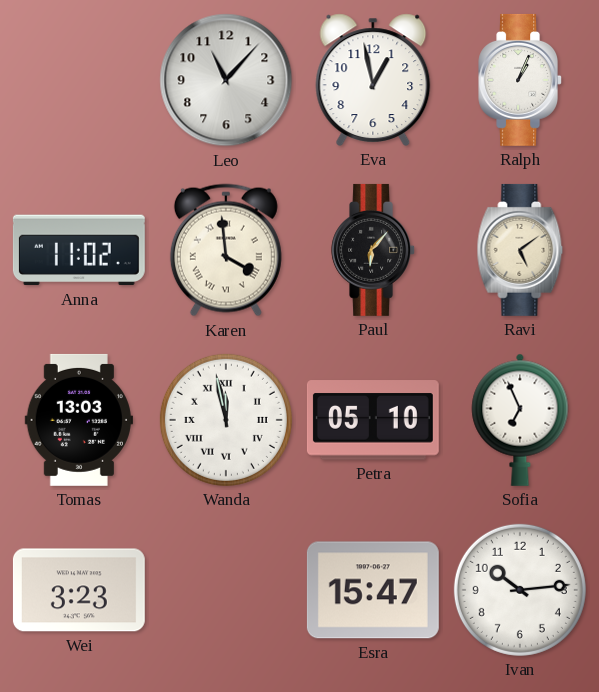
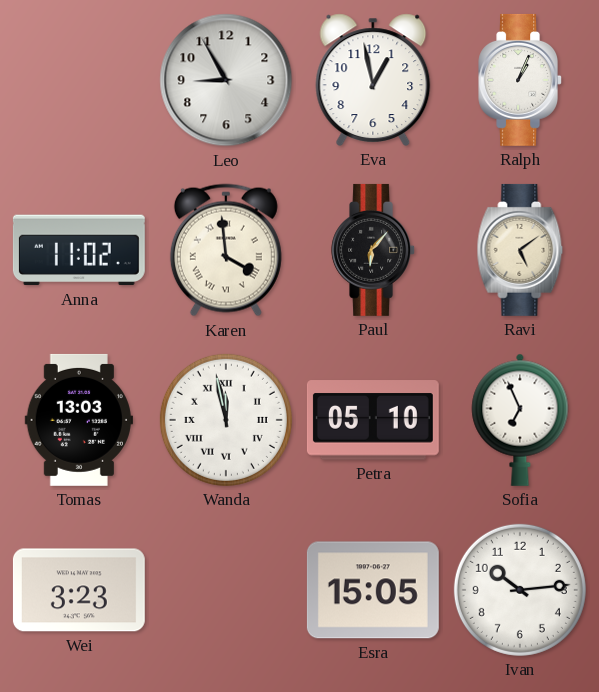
Leo: 11:07 -> 8:55
Esra: 15:47 -> 15:05
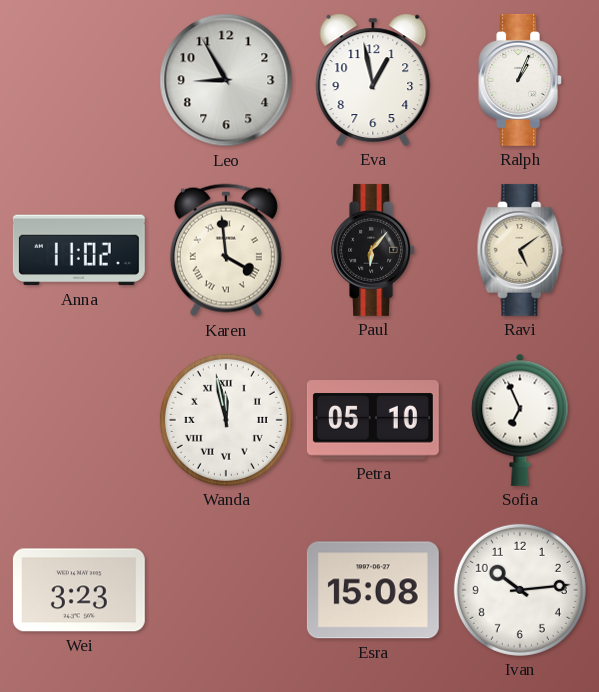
Tomas: 13:03 -> none
Esra: 15:05 -> 15:08
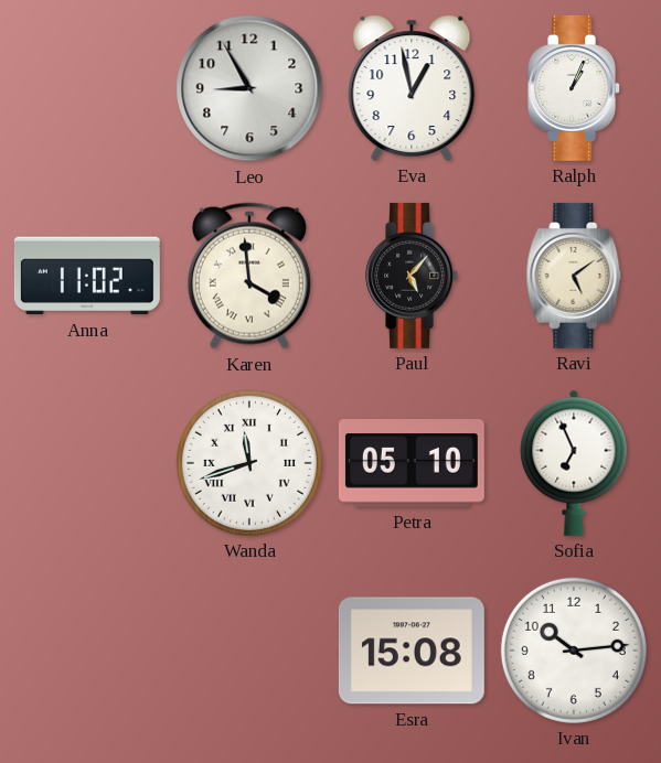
Paul: 6:07 -> 5:07
Wanda: 11:58 -> 11:42
Wei: 3:23 -> none
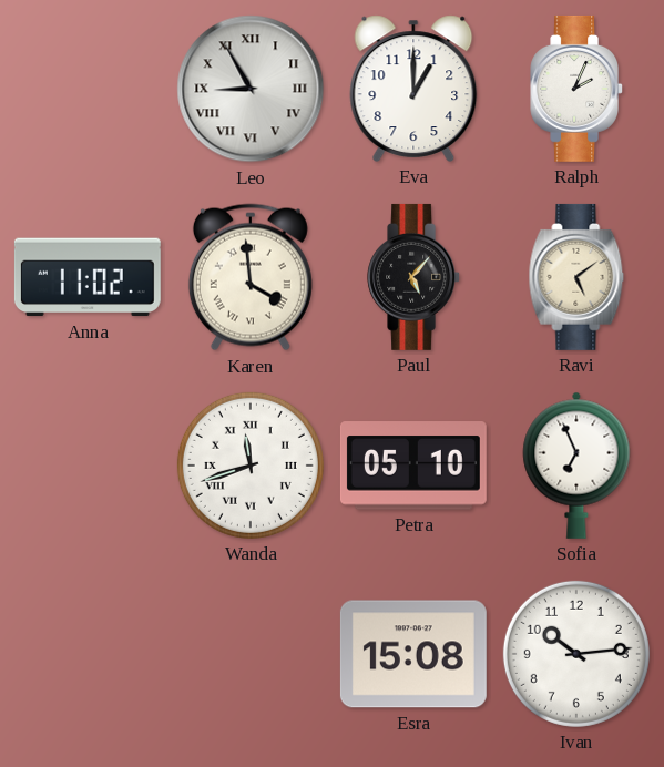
Leo numerals: Arabic -> Roman
Eva: 12:58 -> 1:00
Ralph: 1:04 -> 2:04
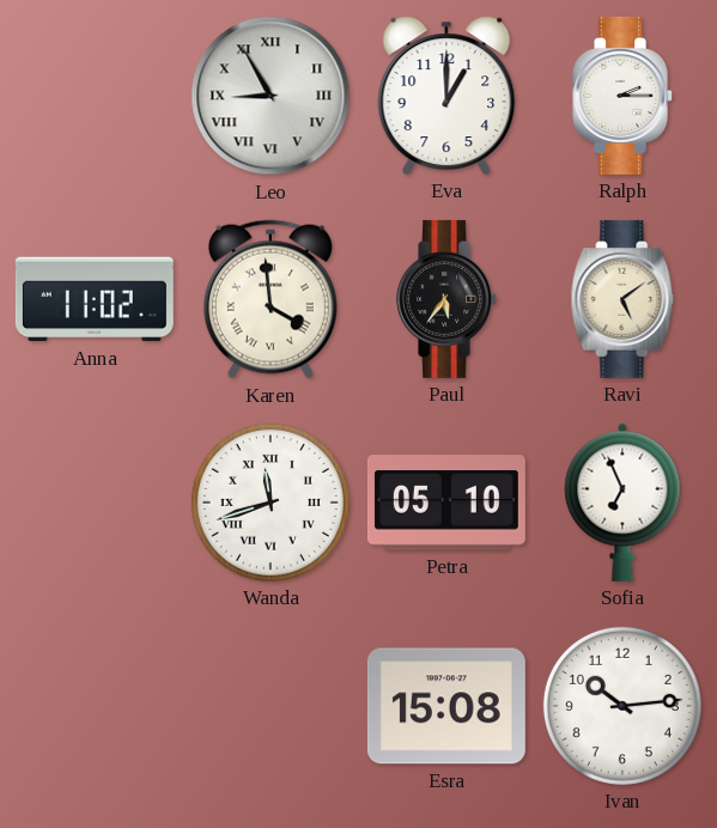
Ralph: 2:04 -> 2:15
Paul: 5:07 -> 5:36
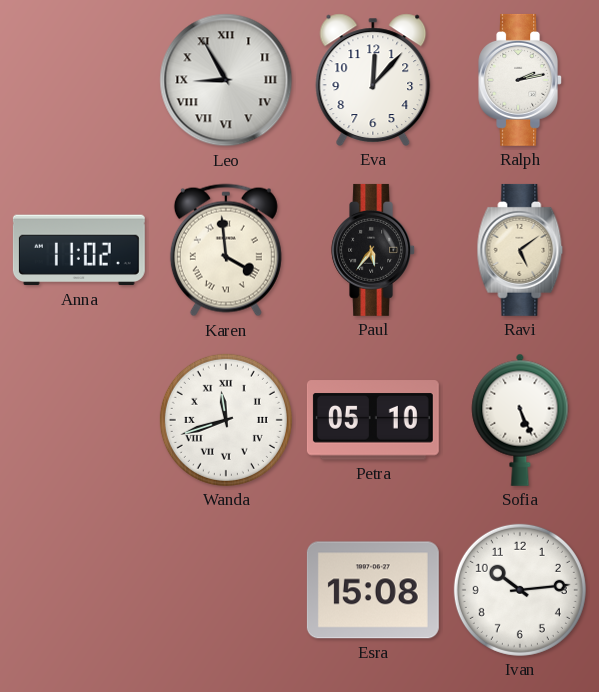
Eva: 1:00 -> 12:07
Ralph: 2:15 -> 2:13
Sofia: 6:56 -> 5:26
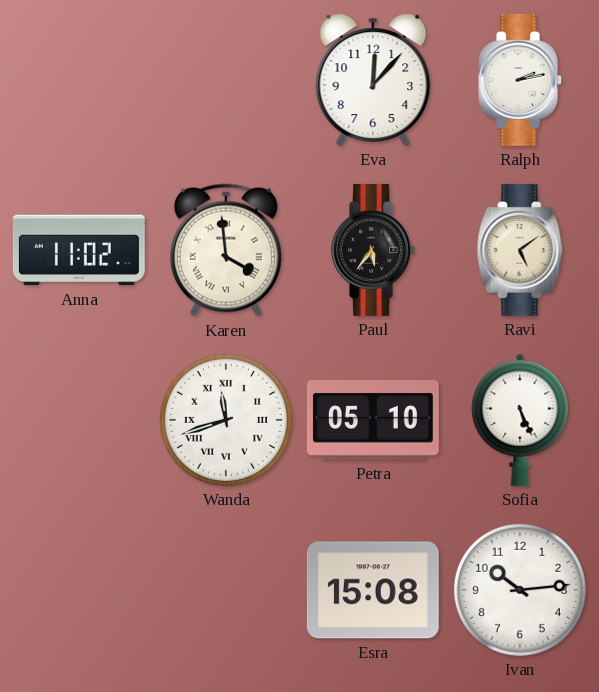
Leo: 8:55 -> none
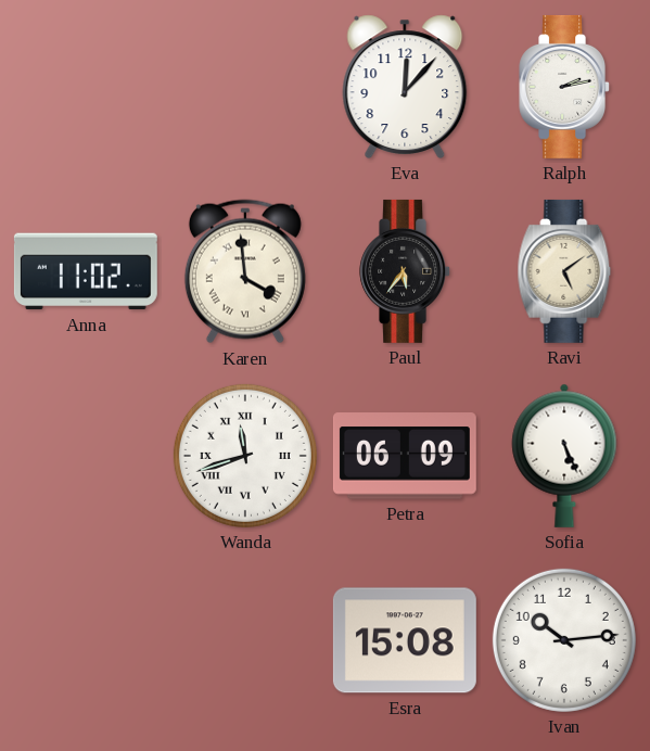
Petra: 05:10 -> 06:09
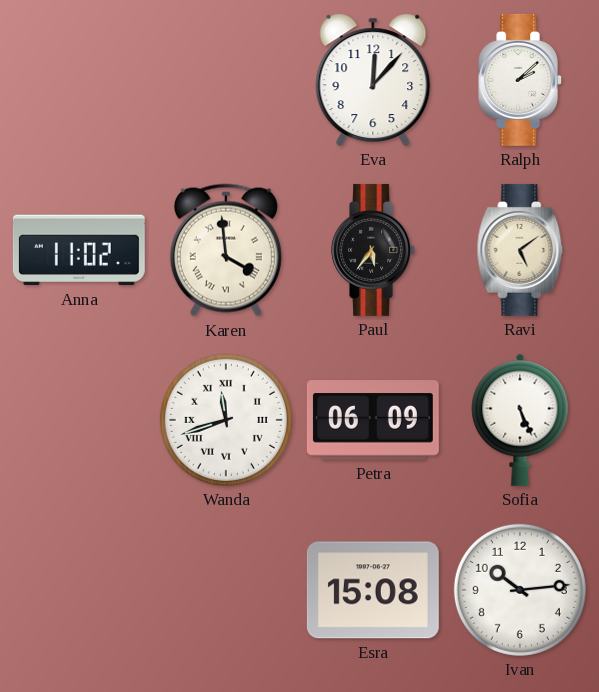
Ralph: 2:13 -> 2:08
